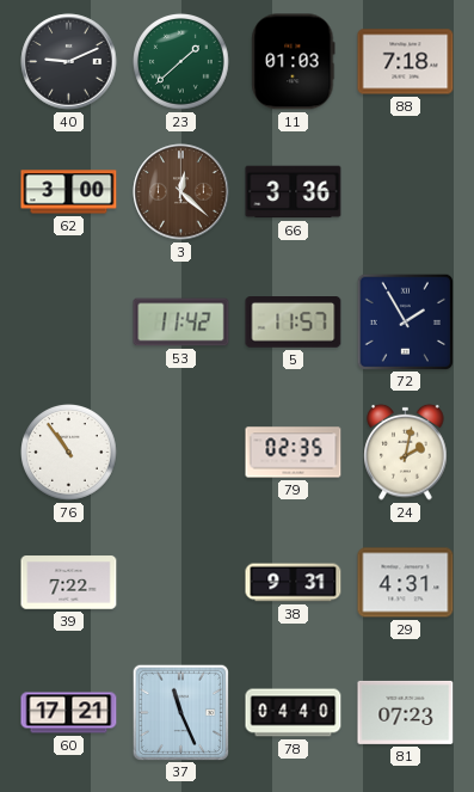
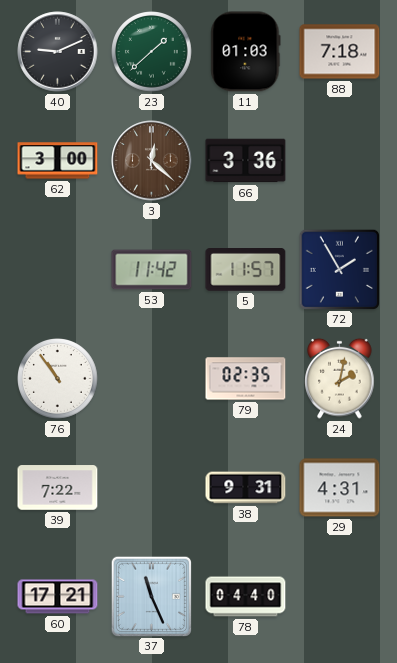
81: 07:23 -> none
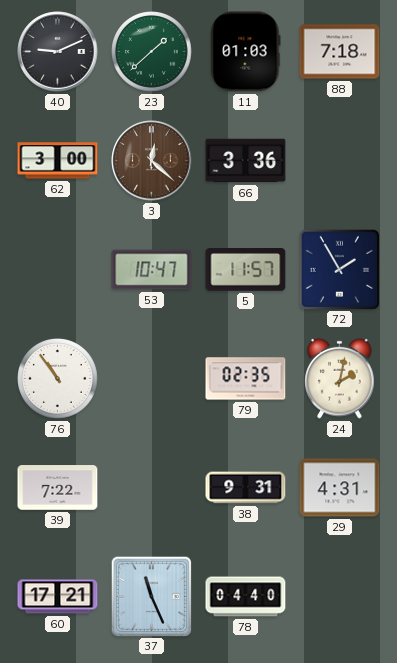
53: 11:42 -> 10:47
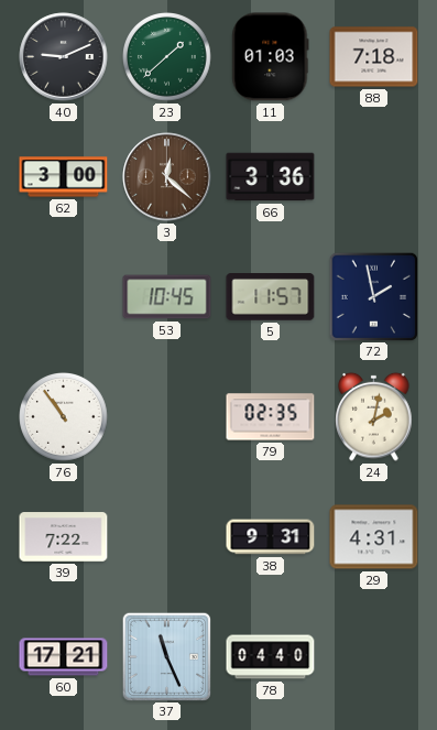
53: 10:47 -> 10:45
72: 1:55 -> 1:58
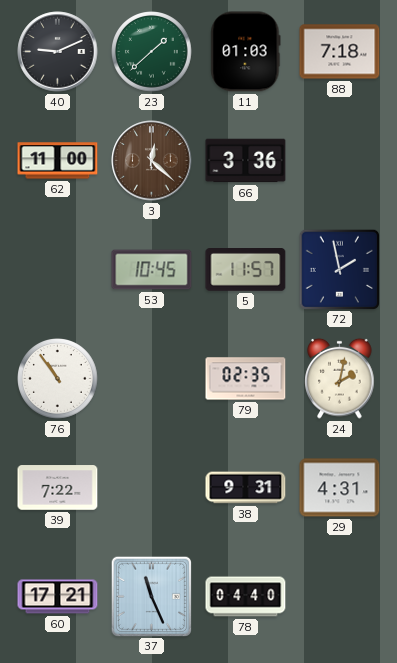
62: 3:00 -> 11:00
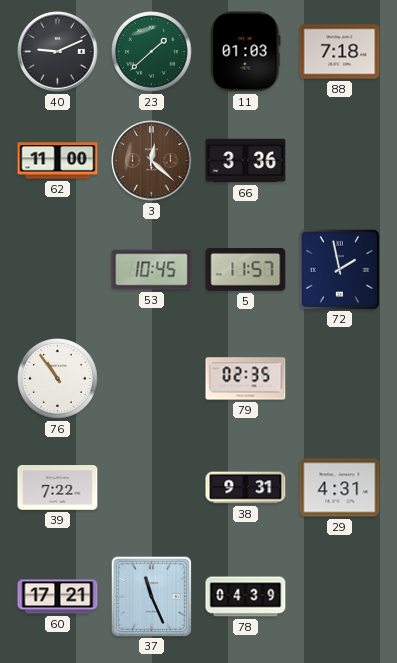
24: 2:02 -> none
78: 04:40 -> 04:39
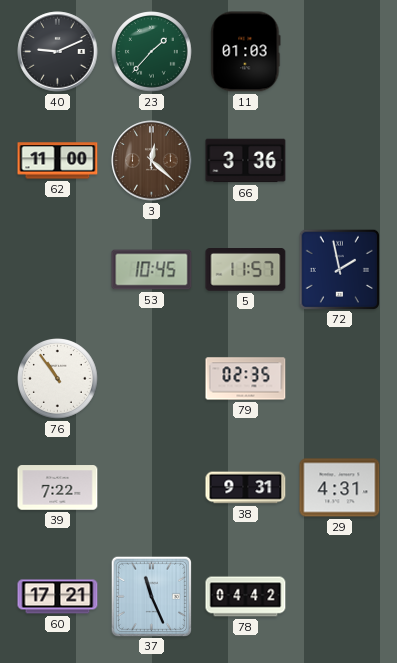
23: 1:38 -> 1:37
88: 7:18 -> none
78: 04:39 -> 04:42
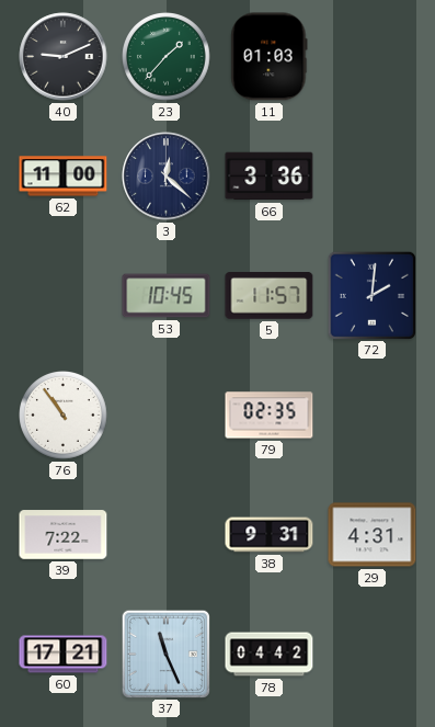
3 dial: brown -> navy
72: 1:58 -> 2:01
